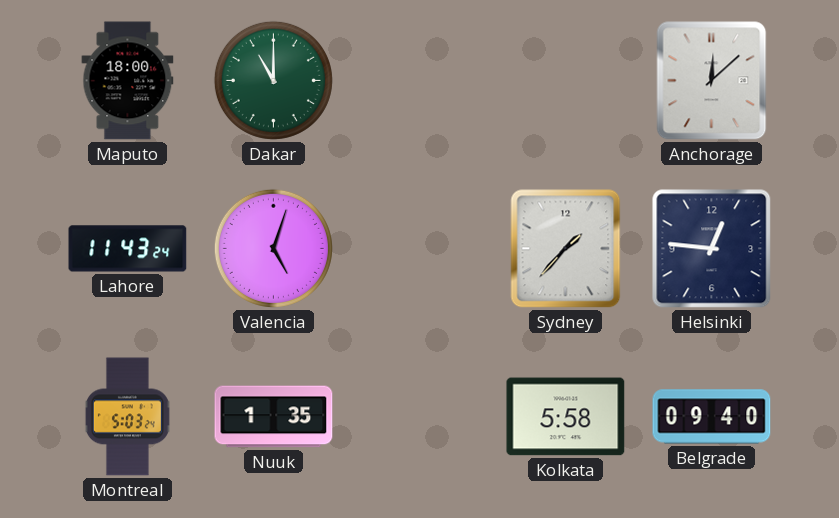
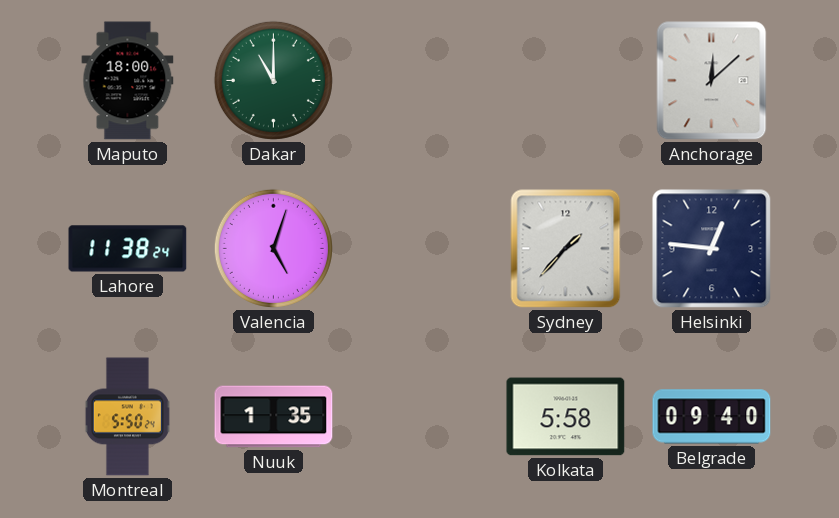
Lahore: 11:43 -> 11:38
Montreal: 5:03 -> 5:50
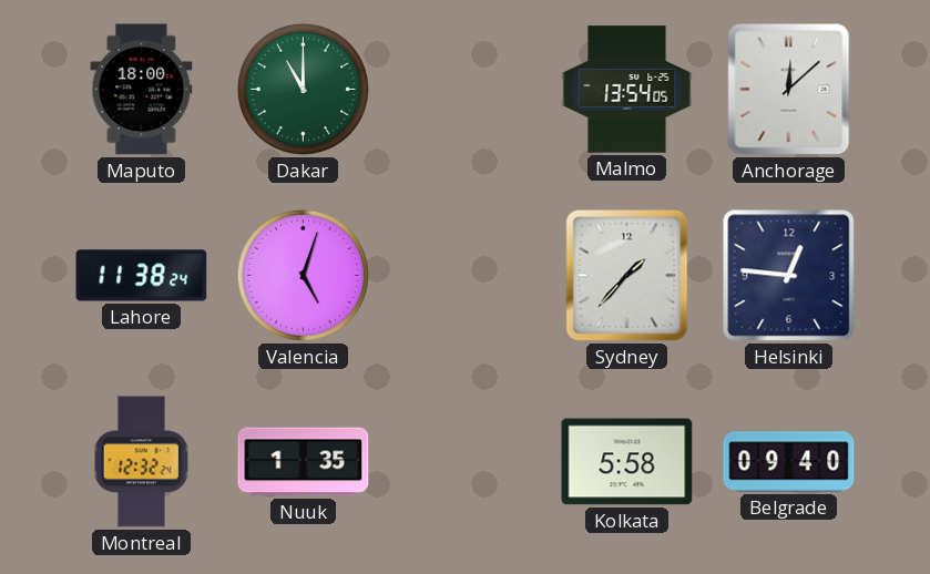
Malmo: none -> 13:54
Montreal: 5:50 -> 12:32
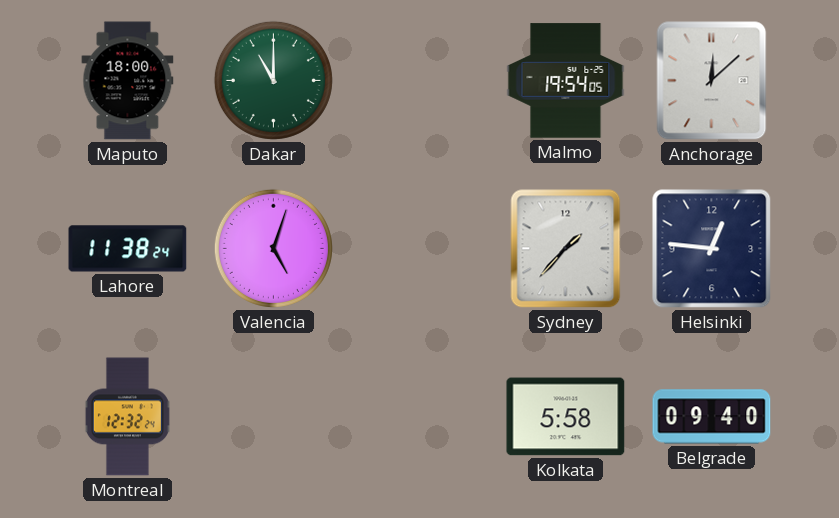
Malmo: 13:54 -> 19:54
Nuuk: 1:35 -> none
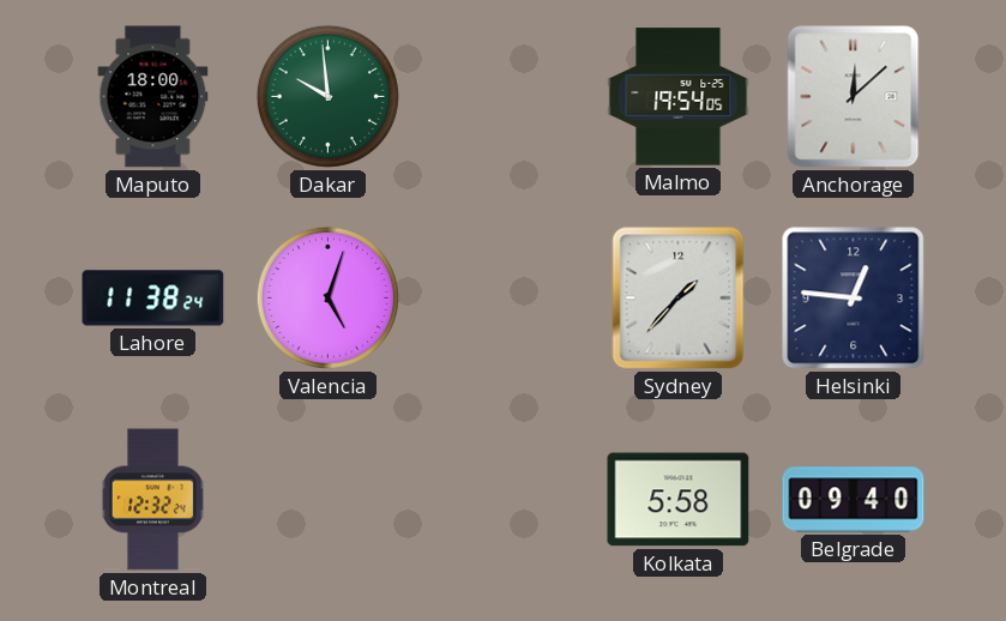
Dakar: 11:00 -> 9:59
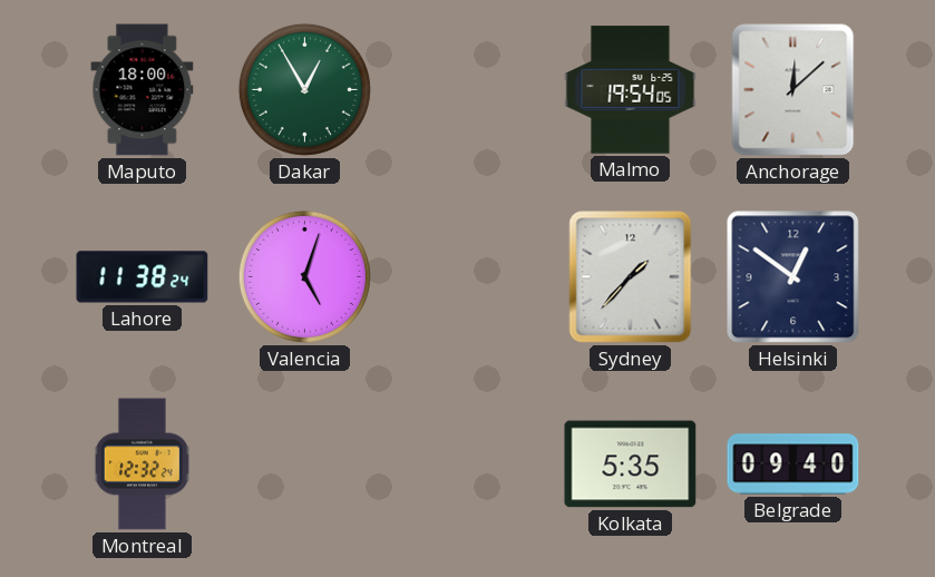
Dakar: 9:59 -> 12:55
Helsinki: 12:46 -> 12:51
Kolkata: 5:58 -> 5:35
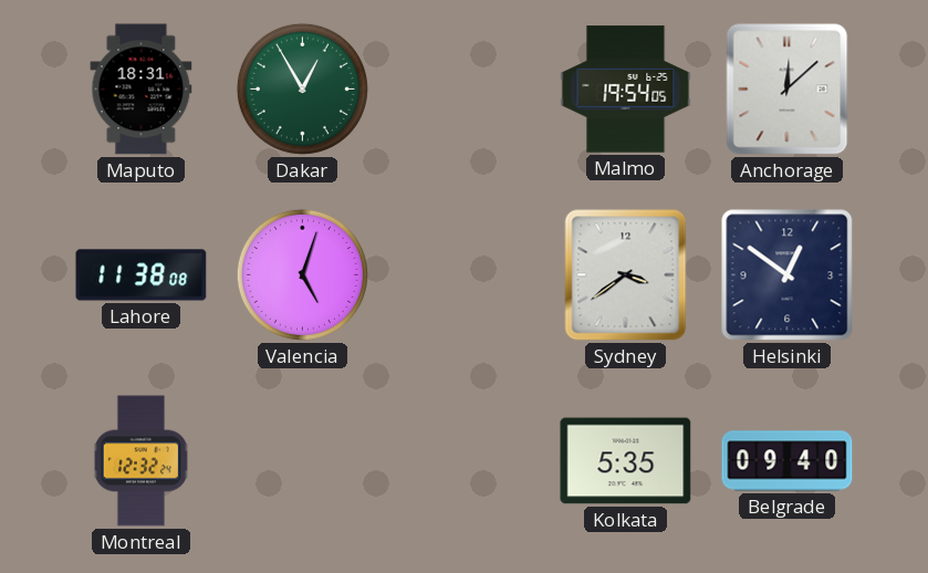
Maputo: 18:00 -> 18:31
Lahore: 11:38:24 -> 11:38:08
Sydney: 1:37 -> 3:39
